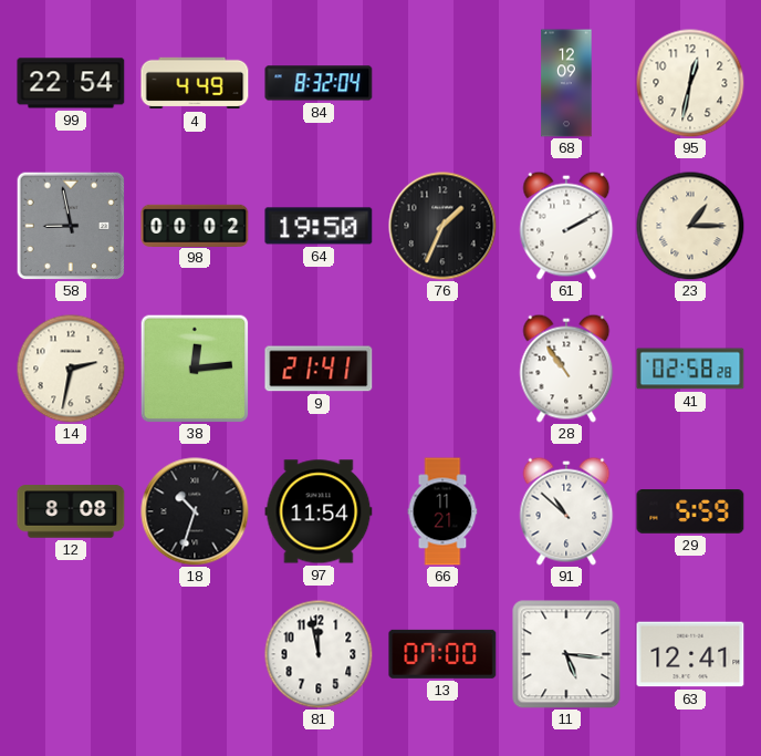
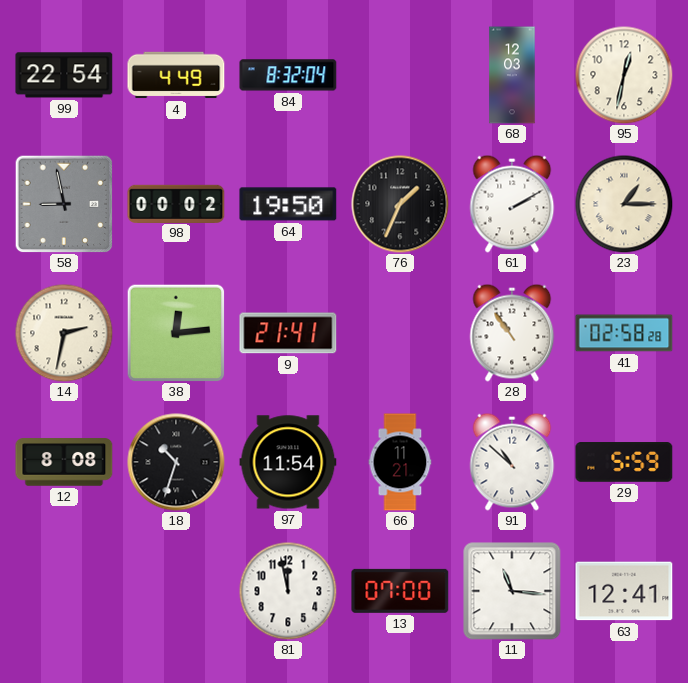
68: 12:09 -> 12:03
11: 5:16 -> 11:16
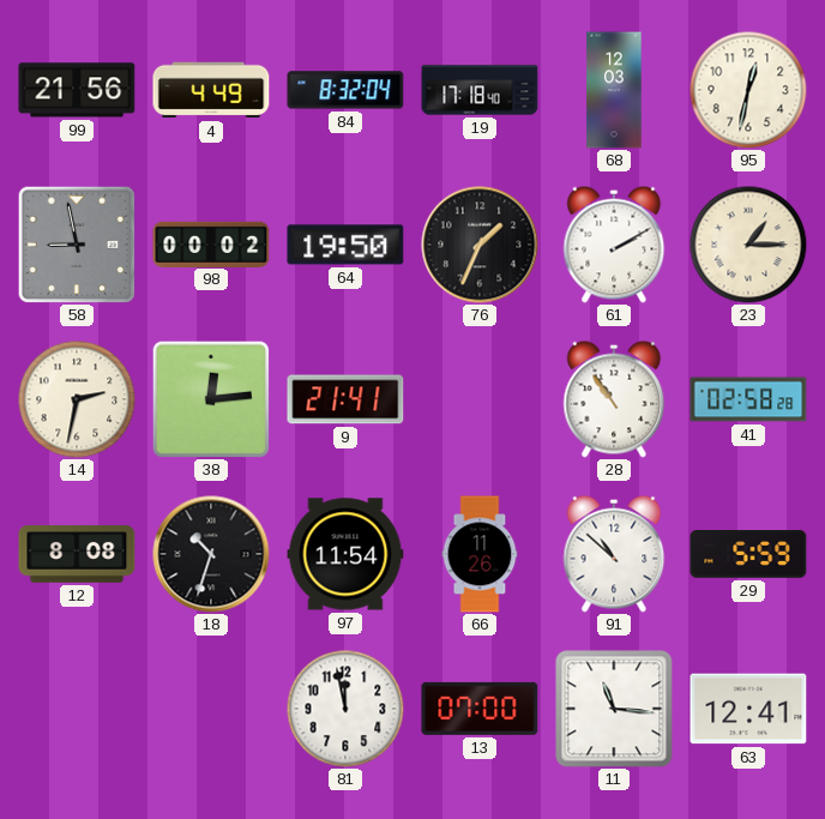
99: 22:54 -> 21:56
19: none -> 17:18
66: 11:21 -> 11:26
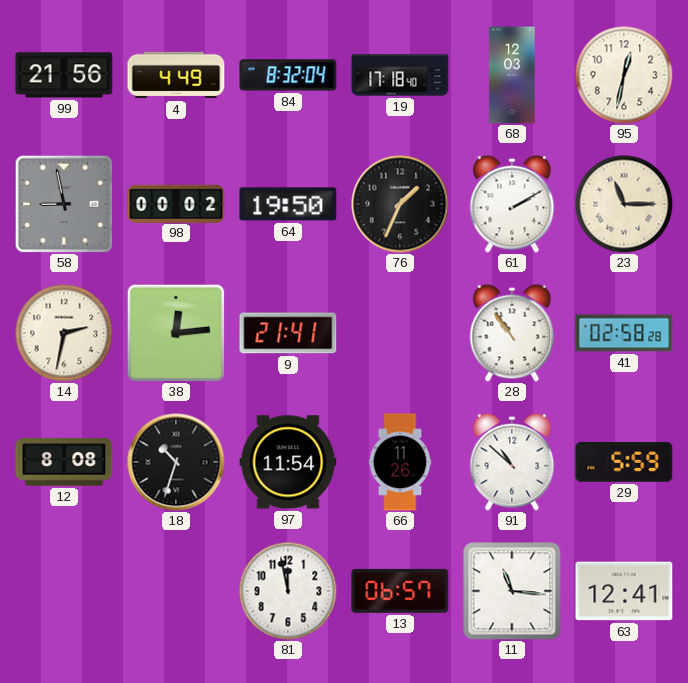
23: 1:15 -> 11:15
13: 07:00 -> 06:57
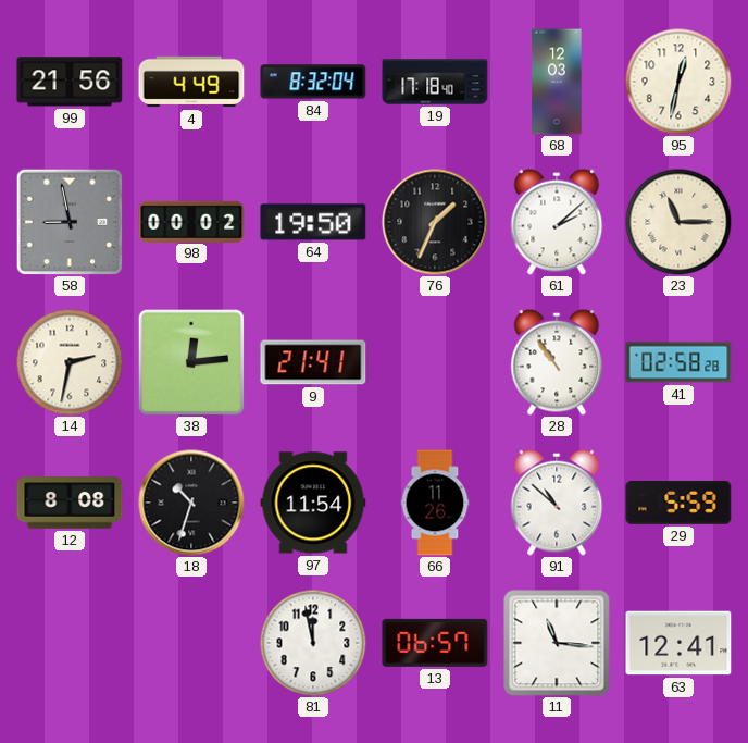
61: 2:10 -> 2:08
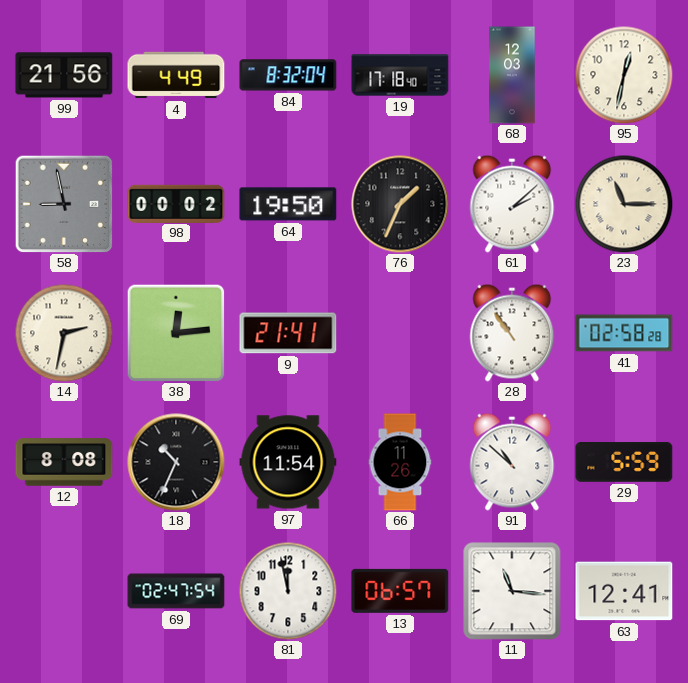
18: 10:33 -> 10:34
69: none -> 02:47
